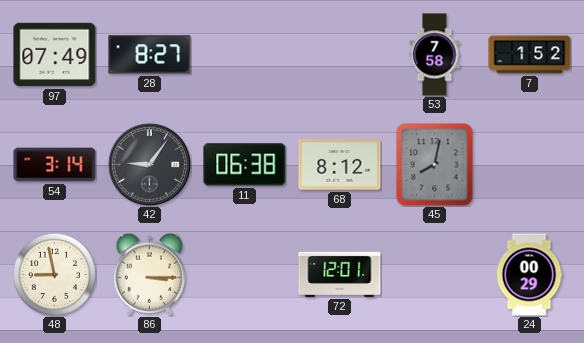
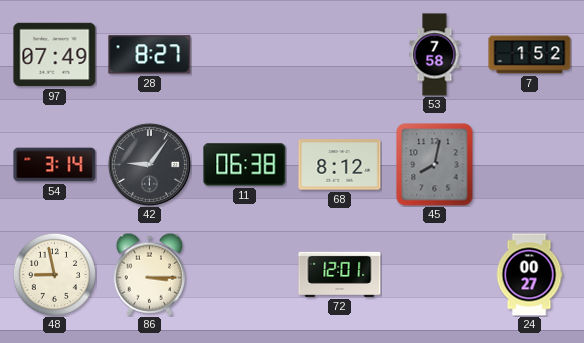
24: 00:29 -> 00:27
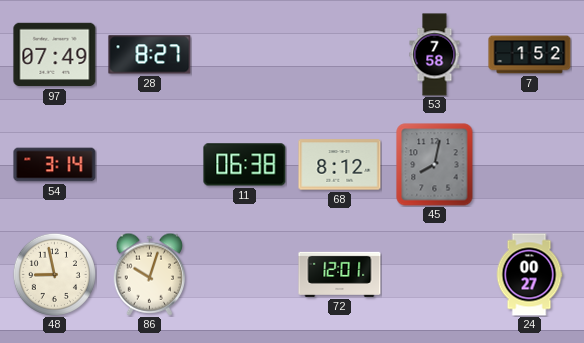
42: 9:06 -> none
86: 3:15 -> 10:03
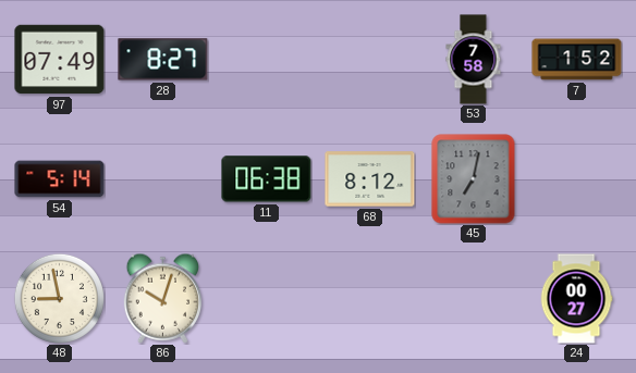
54: 3:14 -> 5:14
45: 8:02 -> 7:02
72: 12:01 -> none
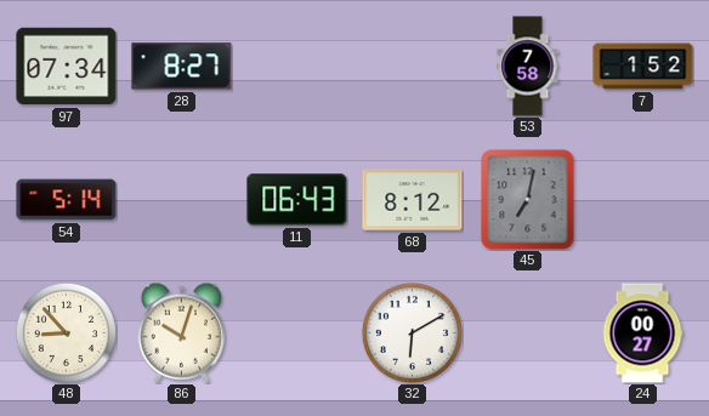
97: 07:49 -> 07:34
11: 06:38 -> 06:43
48: 8:58 -> 8:53
32: none -> 6:10
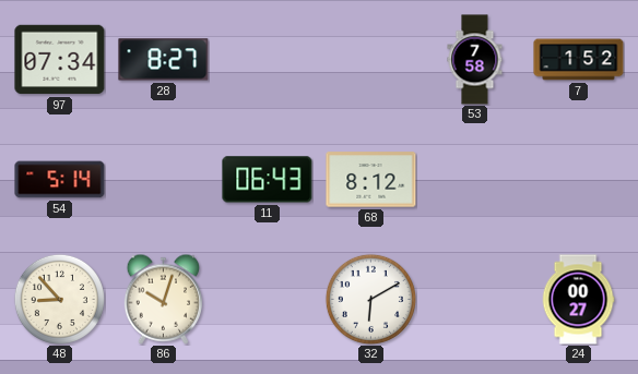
45: 7:02 -> none
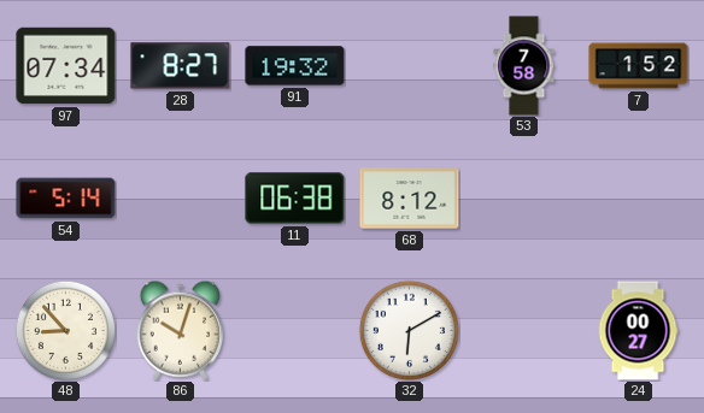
91: none -> 19:32
11: 06:43 -> 06:38
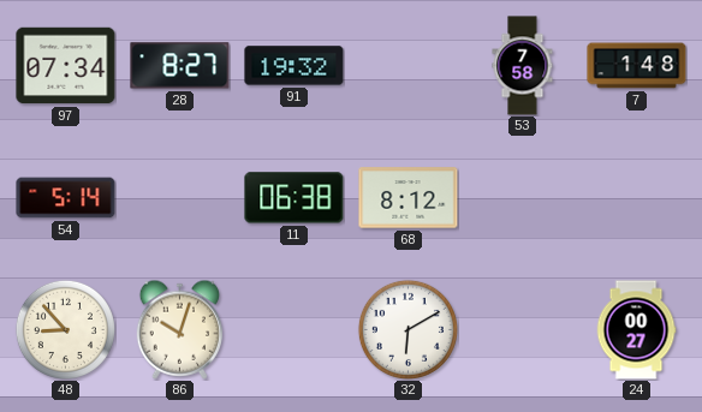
7: 1:52 -> 1:48
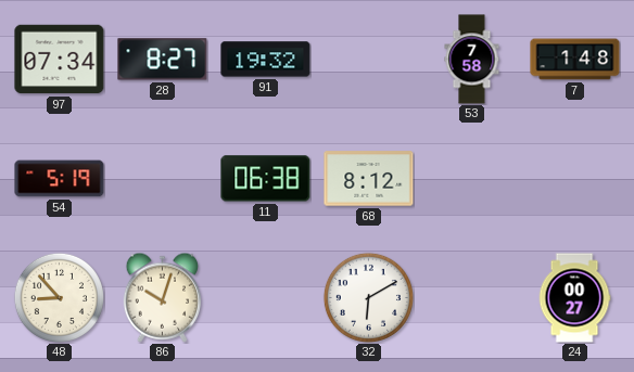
54: 5:14 -> 5:19
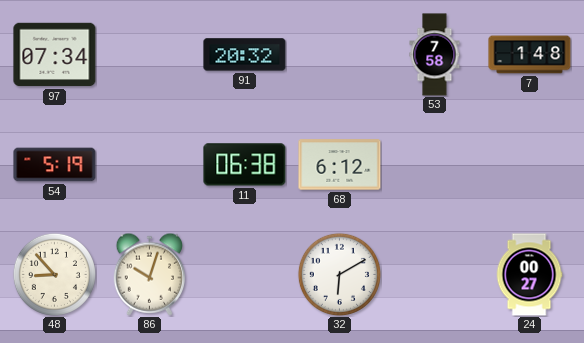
28: 8:27 -> none
91: 19:32 -> 20:32
68: 8:12 -> 6:12
